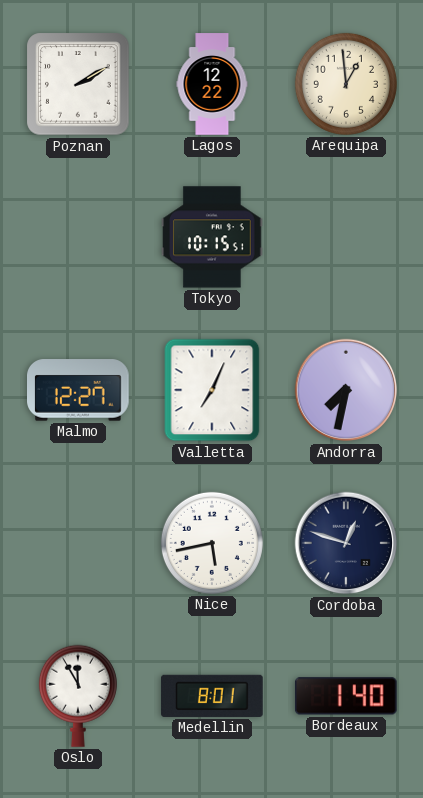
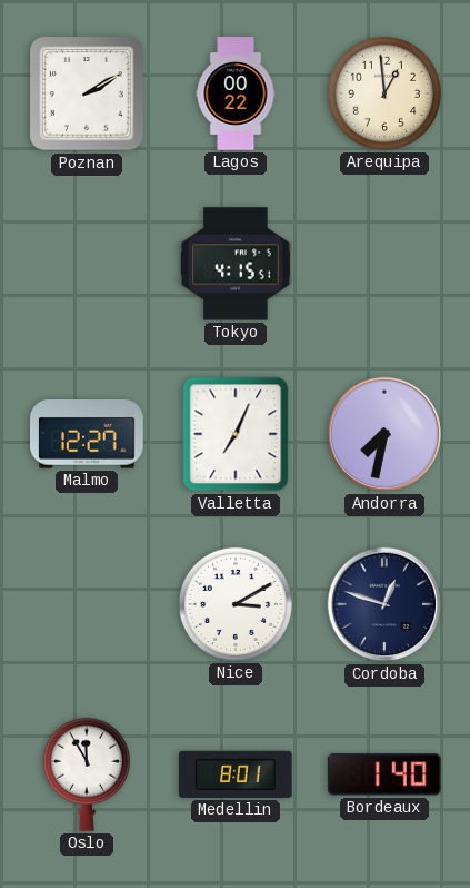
Lagos: 12:22 -> 00:22
Tokyo: 10:15 -> 4:15
Nice: 5:43 -> 3:10
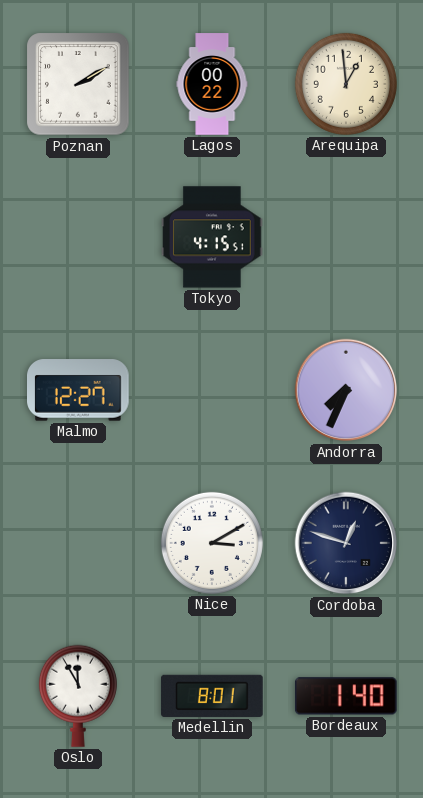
Valletta: 7:04 -> none
Andorra: 7:32 -> 7:34
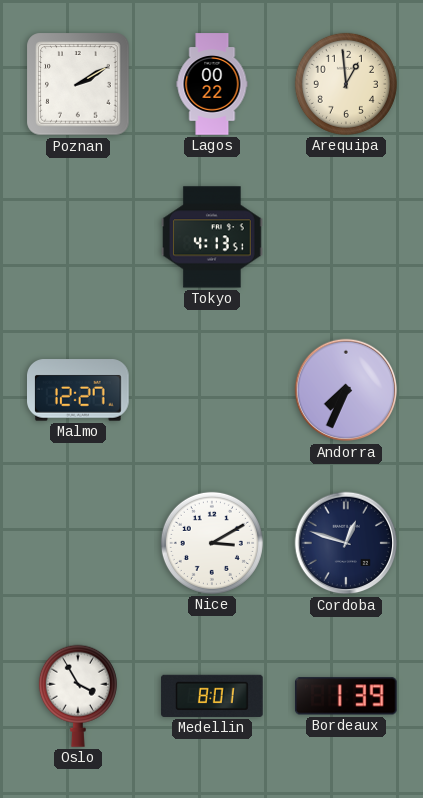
Tokyo: 4:15 -> 4:13
Oslo: 11:55 -> 3:55
Bordeaux: 1:40 -> 1:39
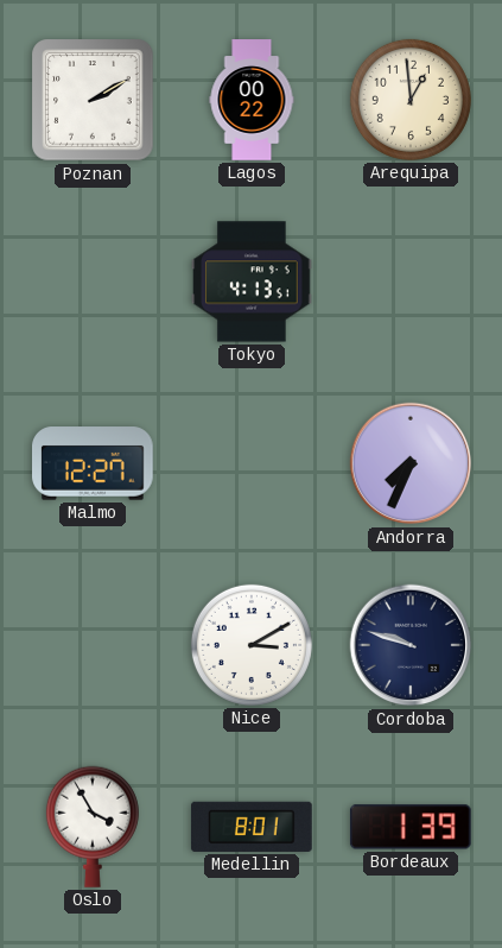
Cordoba: 12:48 -> 9:48
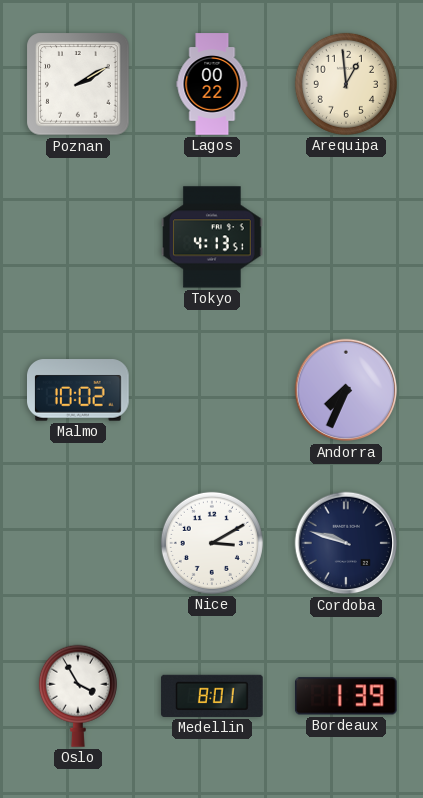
Malmo: 12:27 -> 10:02
